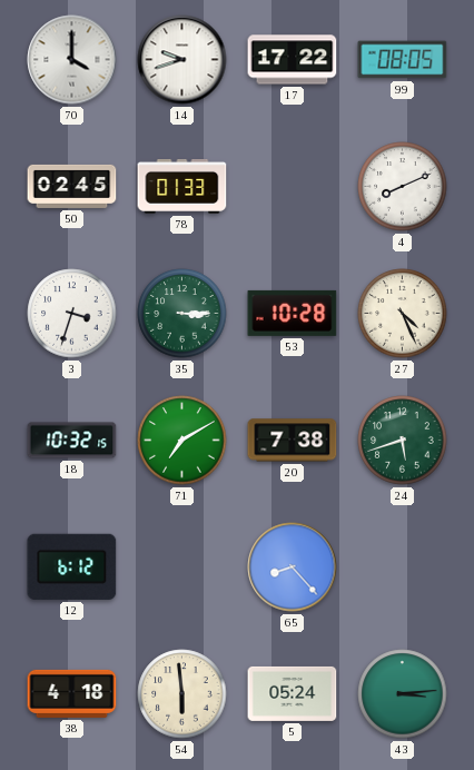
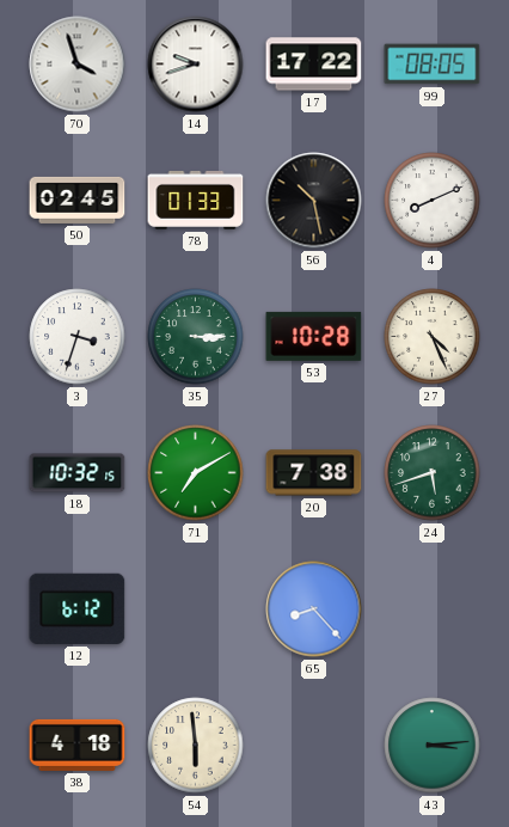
70: 4:00 -> 3:57
56: none -> 10:28
5: 05:24 -> none
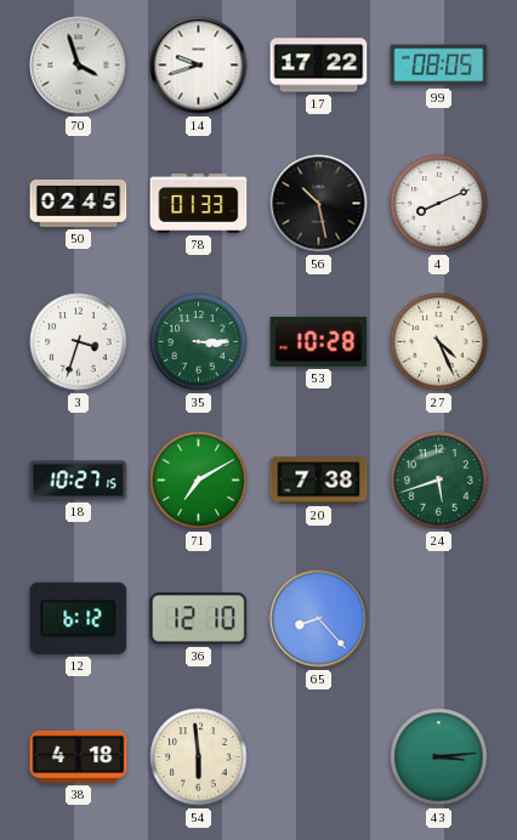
18: 10:32 -> 10:27
36: none -> 12:10
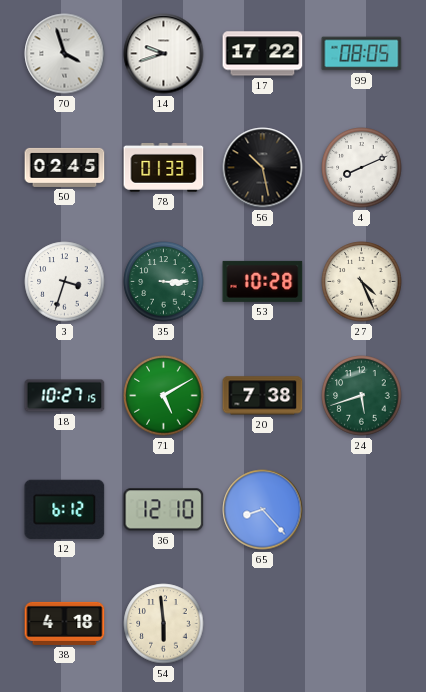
71: 7:10 -> 5:10
43: 3:14 -> none
